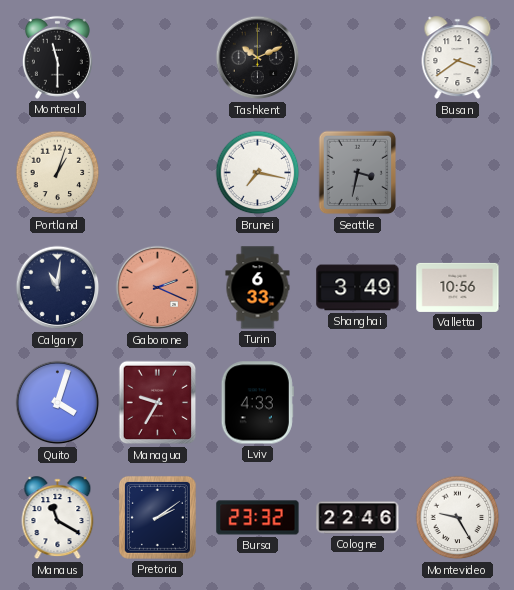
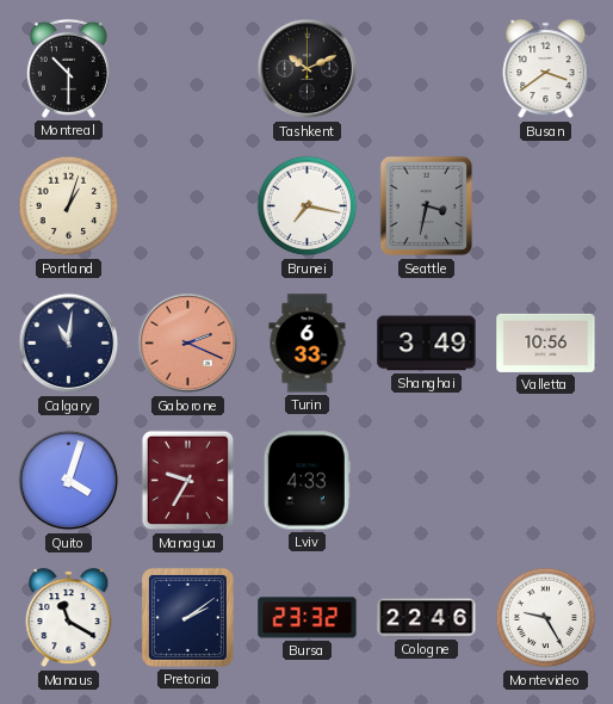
Montreal: 11:30 -> 10:30
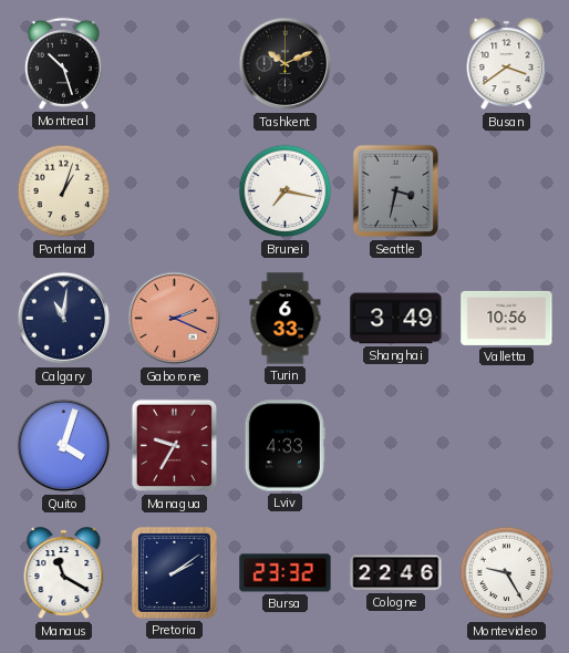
Montreal: 10:30 -> 10:27
